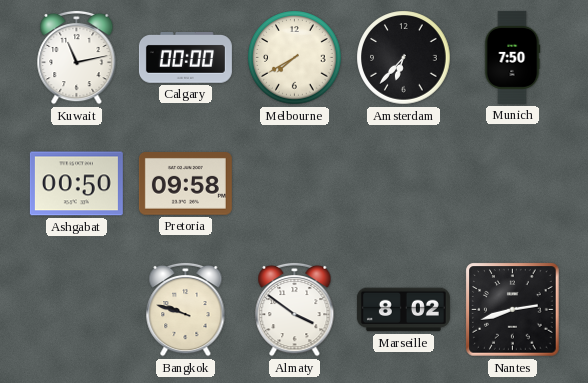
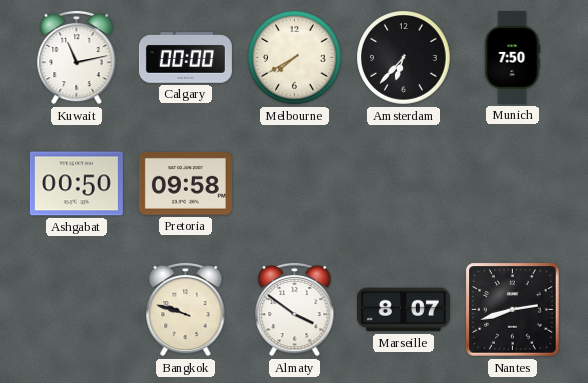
Marseille: 8:02 -> 8:07
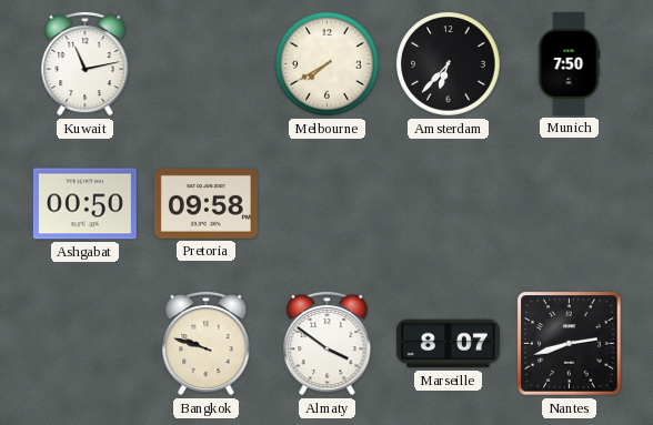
Calgary: 00:00 -> none
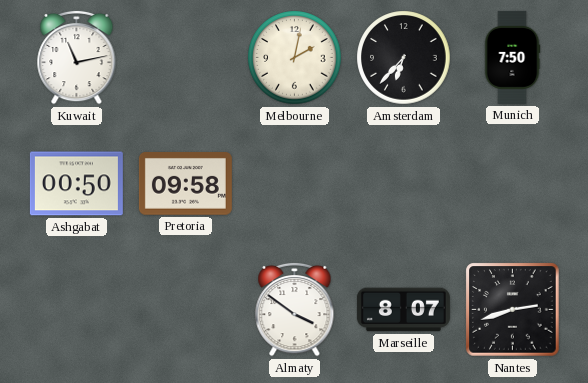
Melbourne: 7:40 -> 2:02
Bangkok: 9:48 -> none
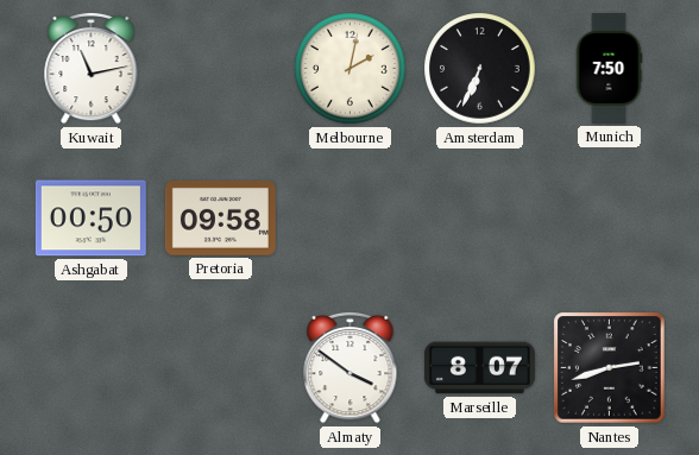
Amsterdam: 6:37 -> 6:34
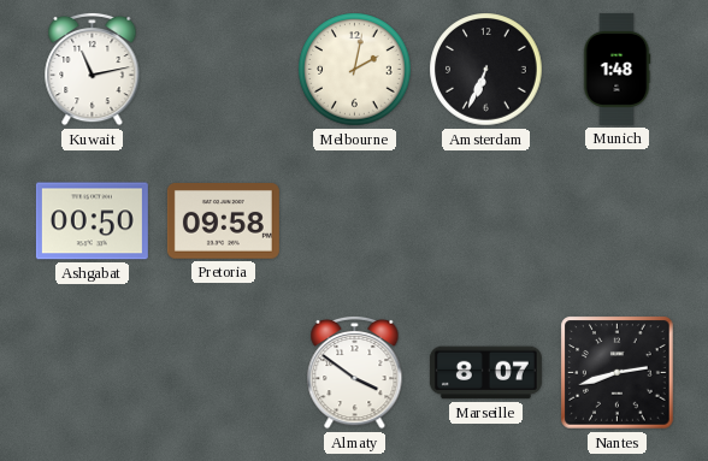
Munich: 7:50 -> 1:48
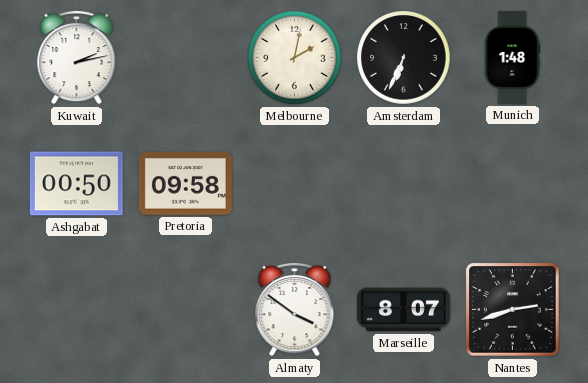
Kuwait: 11:13 -> 2:13
